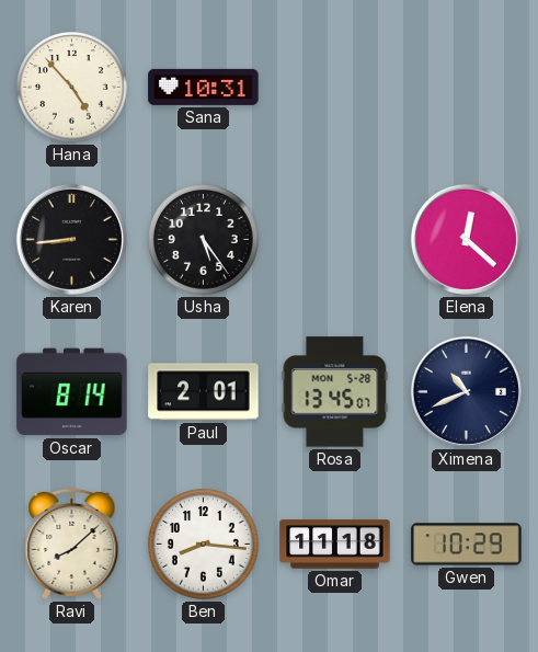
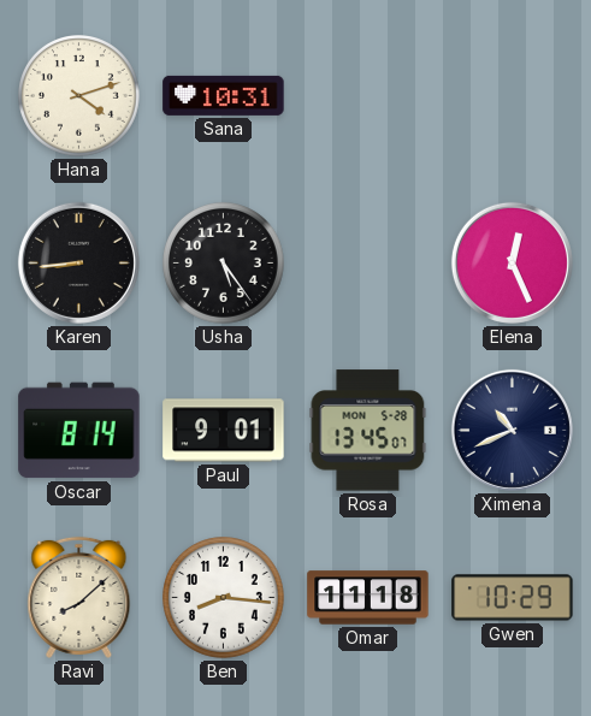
Hana: 4:53 -> 4:12
Elena: 12:22 -> 12:26
Paul: 2:01 -> 9:01
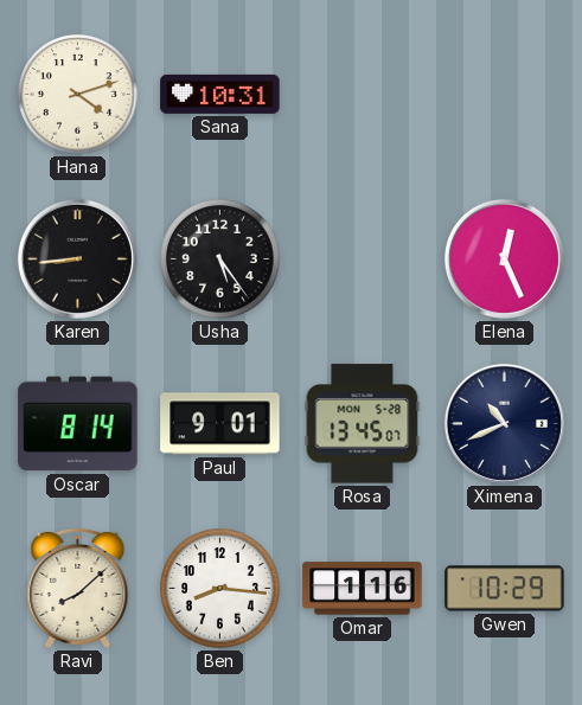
Omar: 11:18 -> 1:16
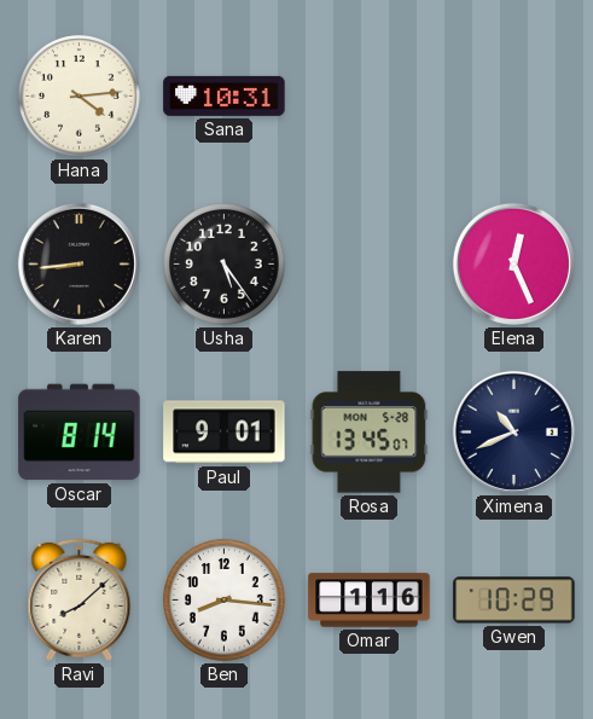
Hana: 4:12 -> 4:14
